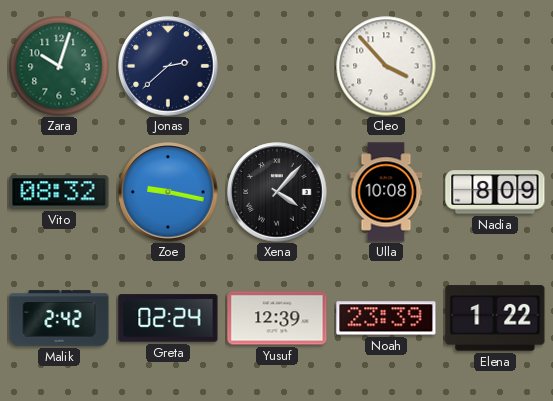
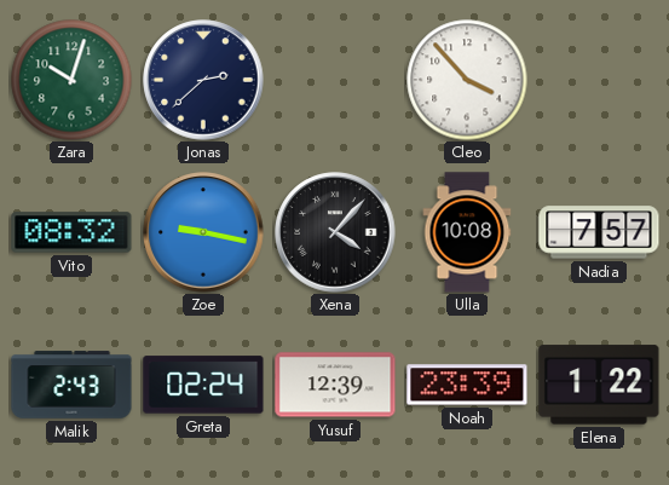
Nadia: 8:09 -> 7:57
Malik: 2:42 -> 2:43
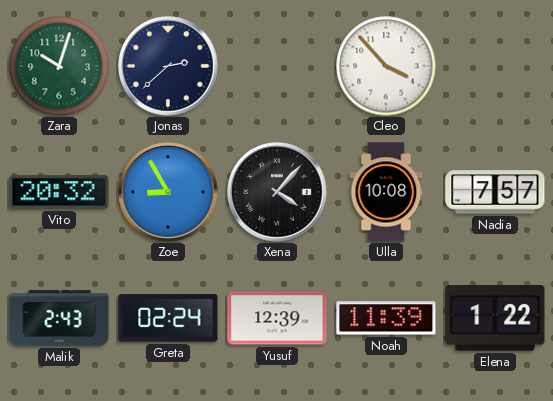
Vito: 08:32 -> 20:32
Zoe: 9:17 -> 8:55
Noah: 23:39 -> 11:39
